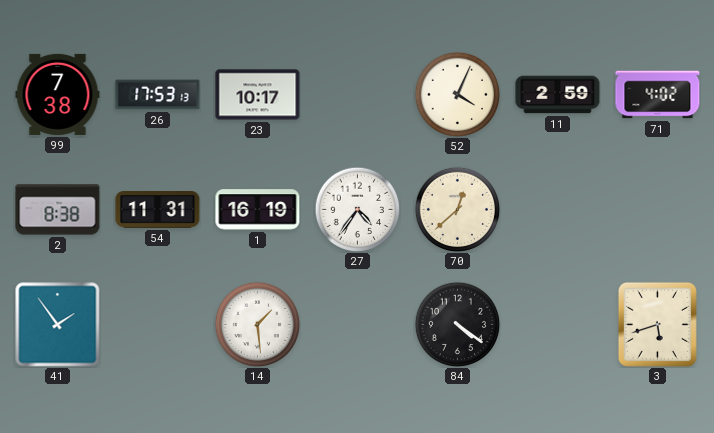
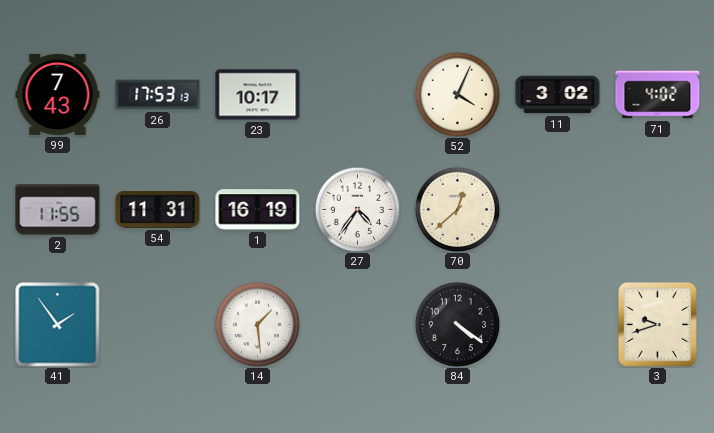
99: 7:38 -> 7:43
11: 2:59 -> 3:02
2: 8:38 -> 11:55
3: 5:42 -> 9:42
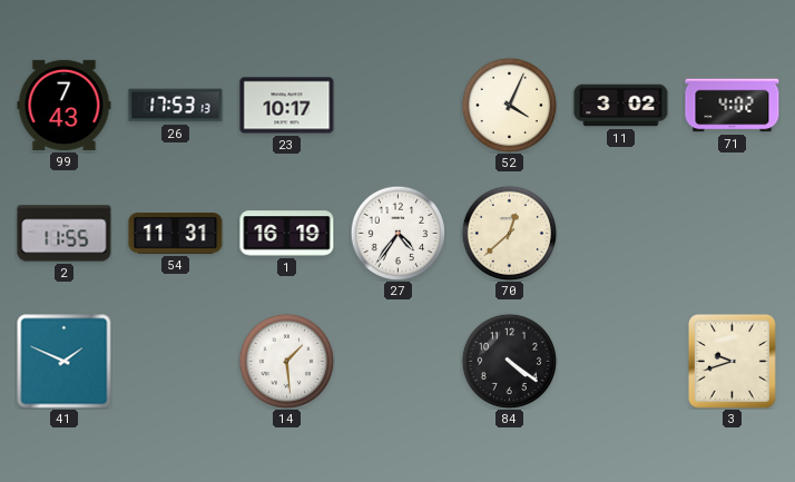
41: 1:54 -> 1:49
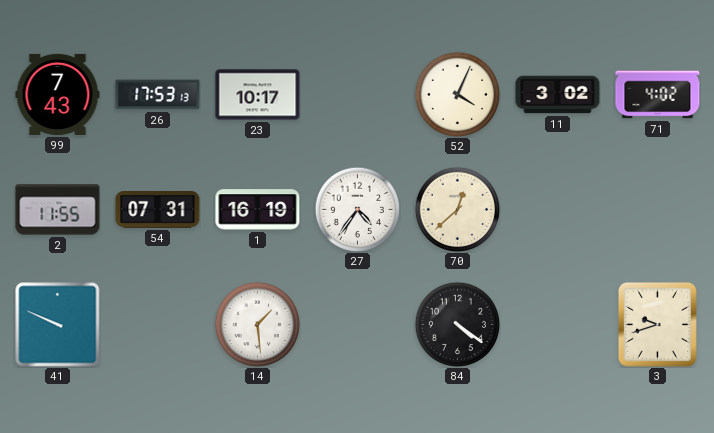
54: 11:31 -> 07:31
41: 1:49 -> 9:49
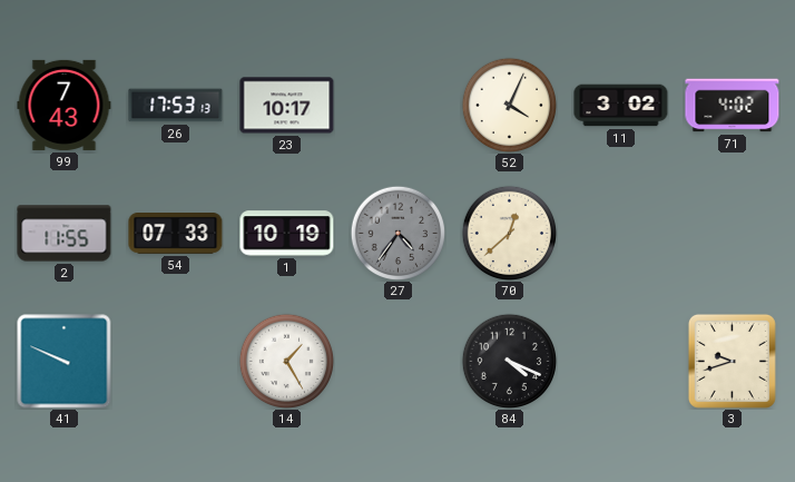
54: 07:31 -> 07:33
1: 16:19 -> 10:19
27 dial: white -> grey
14: 1:29 -> 1:25
84: 4:21 -> 4:19
